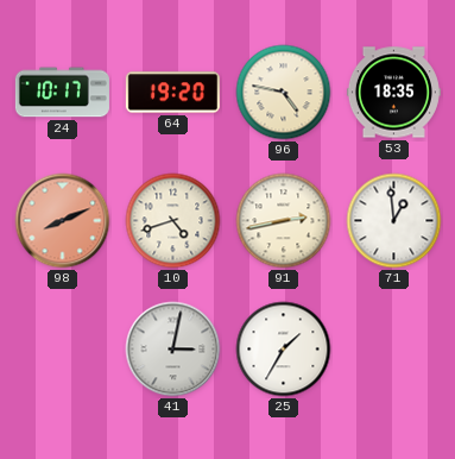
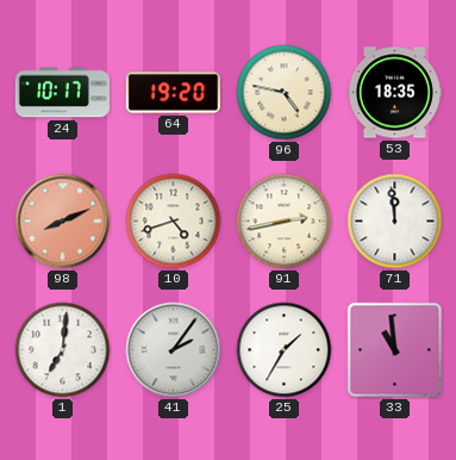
71: 12:59 -> 11:59
1: none -> 7:01
41: 3:02 -> 2:06
33: none -> 10:59
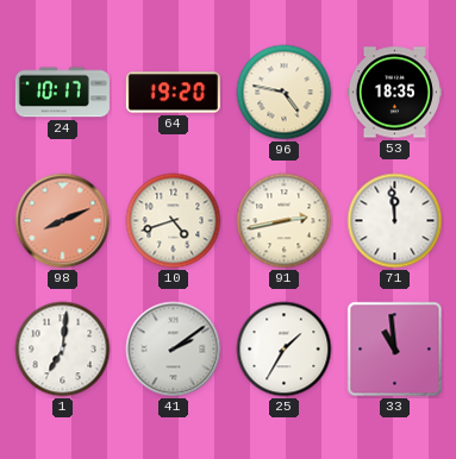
41: 2:06 -> 2:09
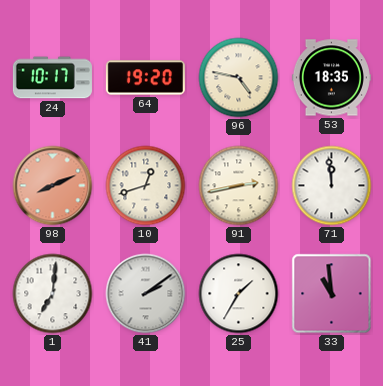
10: 4:42 -> 12:42
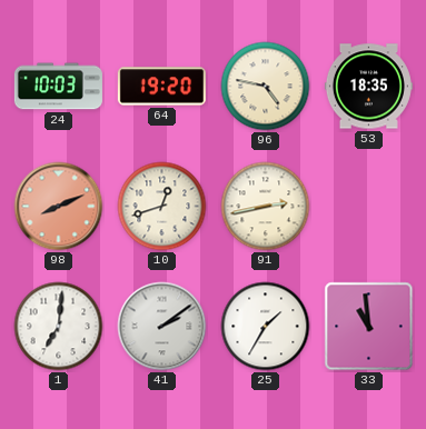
24: 10:17 -> 10:03
71: 11:59 -> none
